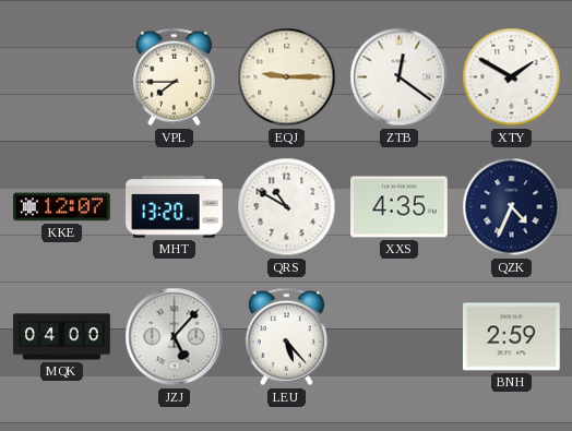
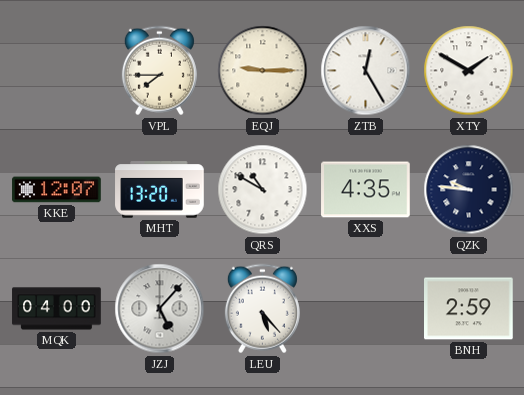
ZTB: 12:21 -> 12:25
QZK: 4:34 -> 9:46
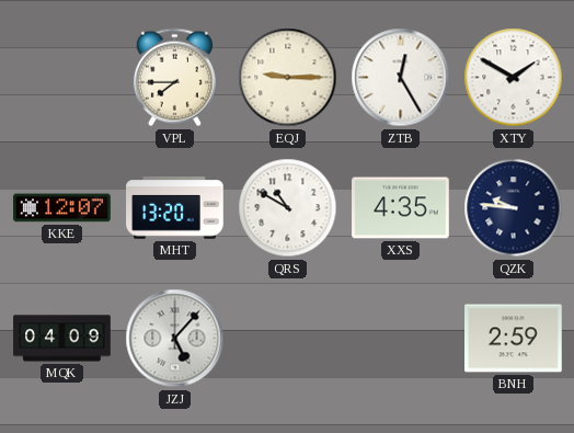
MQK: 04:00 -> 04:09
LEU: 5:23 -> none
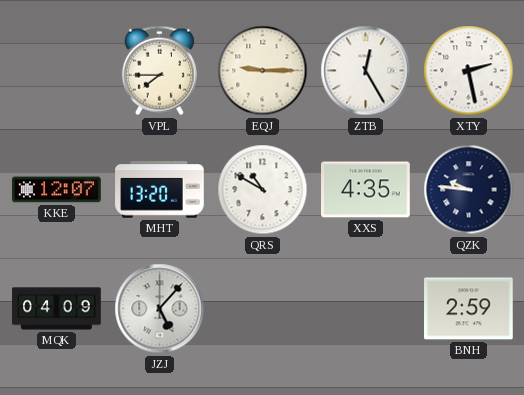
XTY: 1:50 -> 2:28
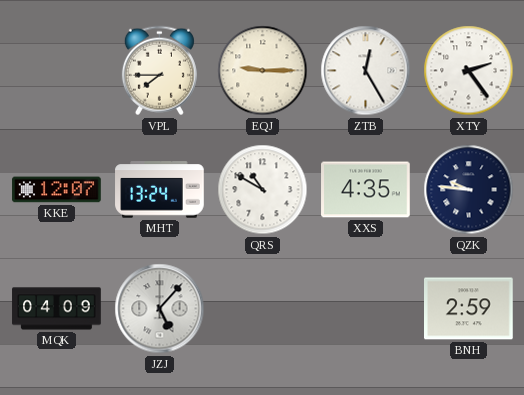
XTY: 2:28 -> 2:24
MHT: 13:20 -> 13:24
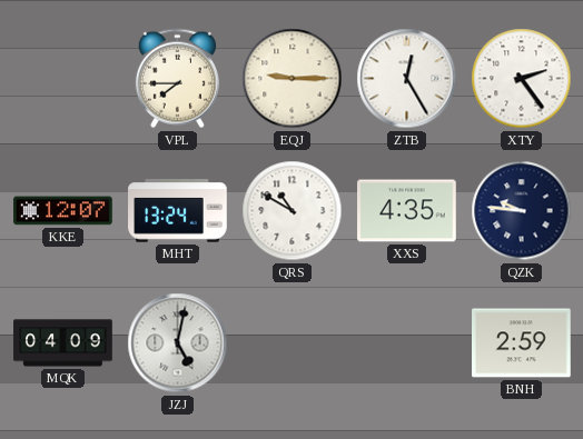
JZJ: 5:07 -> 5:02
